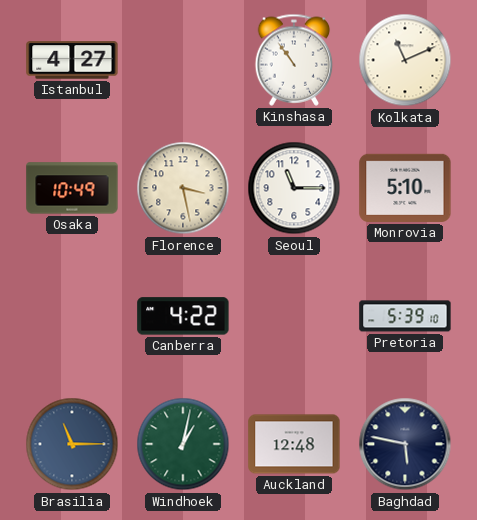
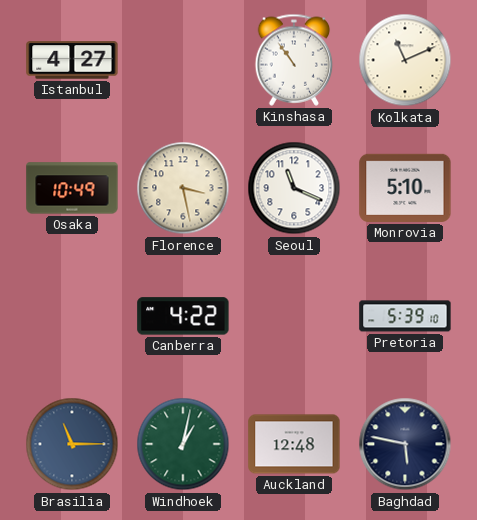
Seoul: 11:15 -> 11:19
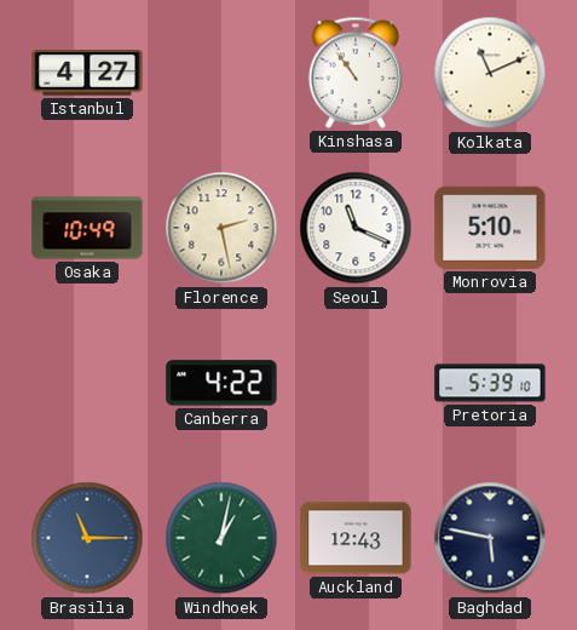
Florence: 3:28 -> 2:28
Auckland: 12:48 -> 12:43
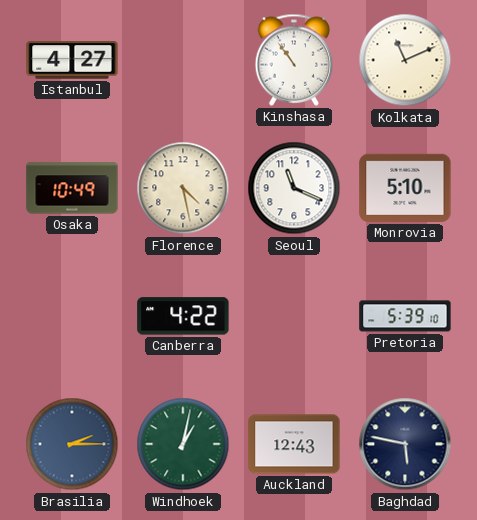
Florence: 2:28 -> 4:28
Brasilia: 11:15 -> 2:15
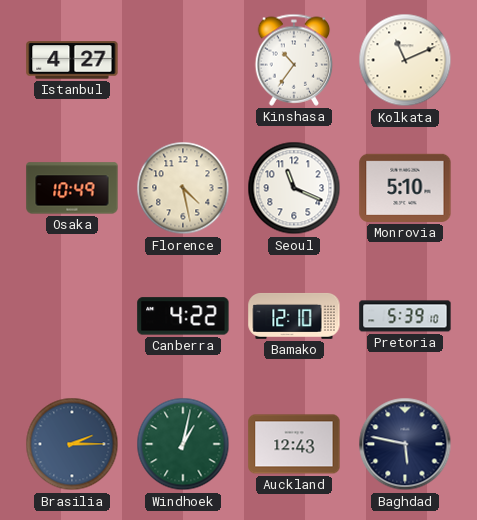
Kinshasa: 10:54 -> 10:36
Bamako: none -> 12:10
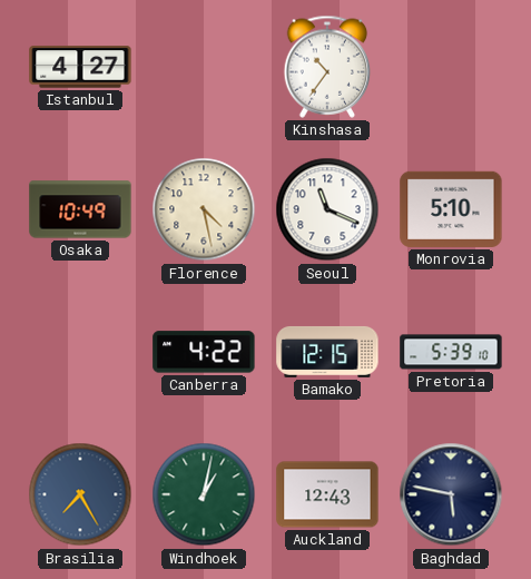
Kolkata: 11:11 -> none
Bamako: 12:10 -> 12:15
Brasilia: 2:15 -> 7:25
